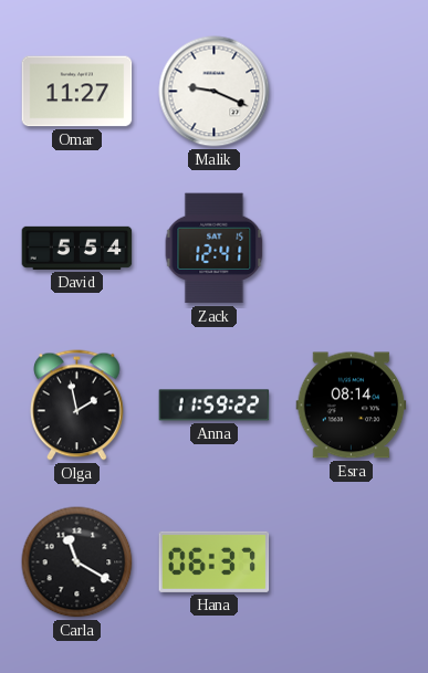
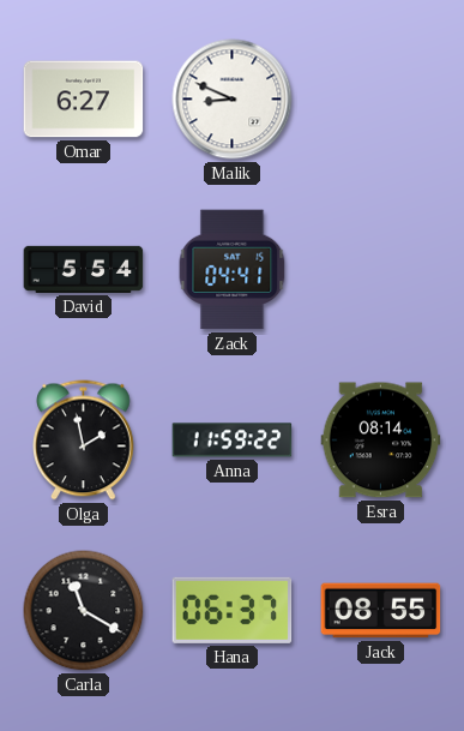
Omar: 11:27 -> 6:27
Malik: 9:19 -> 8:49
Zack: 12:41 -> 04:41
Jack: none -> 08:55
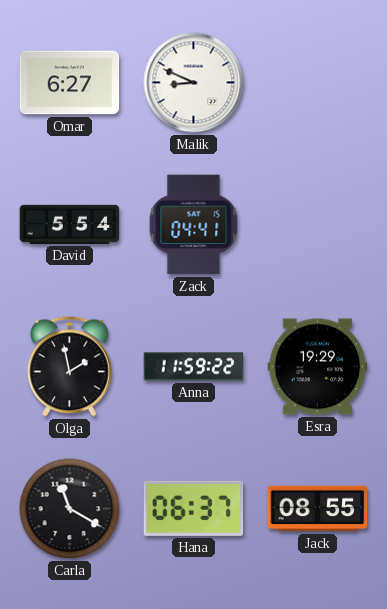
Esra: 08:14 -> 19:29
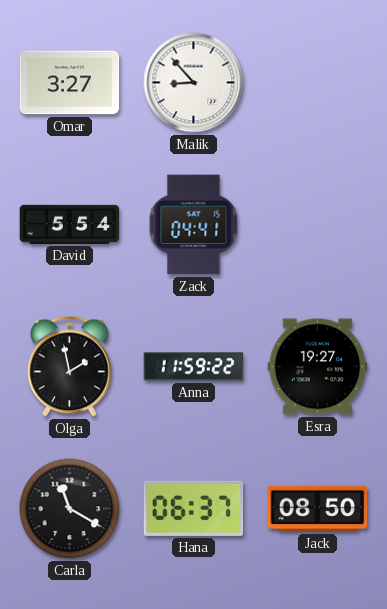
Omar: 6:27 -> 3:27
Malik: 8:49 -> 8:53
Esra: 19:29 -> 19:27
Jack: 08:55 -> 08:50
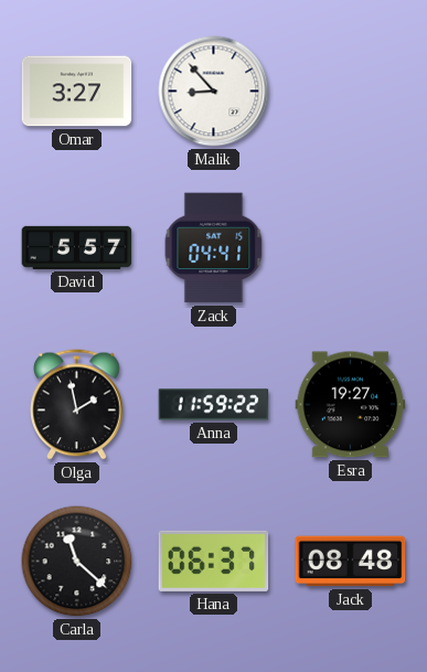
David: 5:54 -> 5:57
Carla: 11:20 -> 11:22
Jack: 08:50 -> 08:48
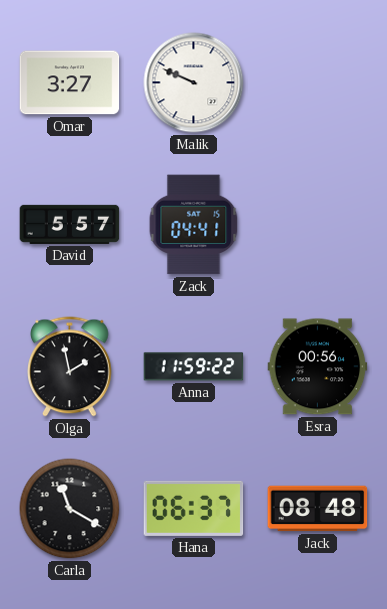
Malik: 8:53 -> 9:49
Esra: 19:27 -> 00:56
Carla: 11:22 -> 11:20
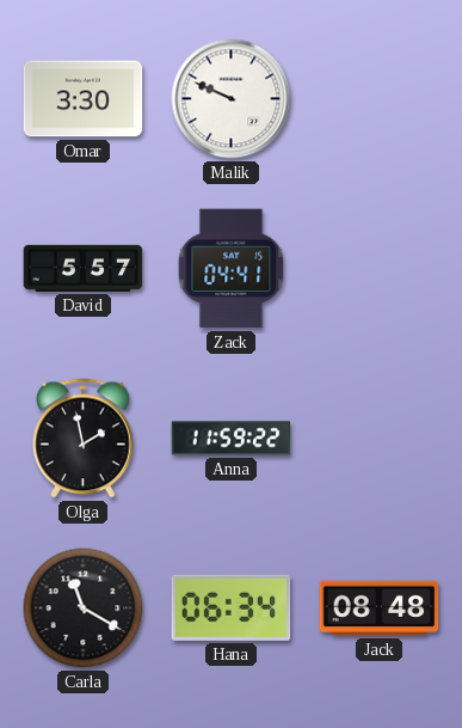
Omar: 3:27 -> 3:30
Esra: 00:56 -> none
Hana: 06:37 -> 06:34
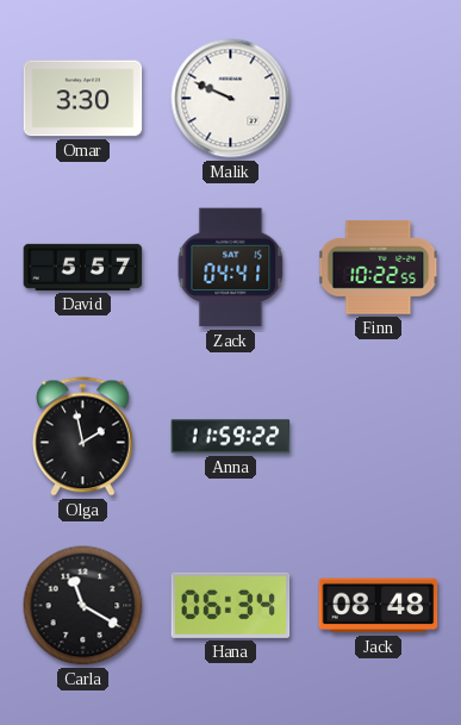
Finn: none -> 10:22
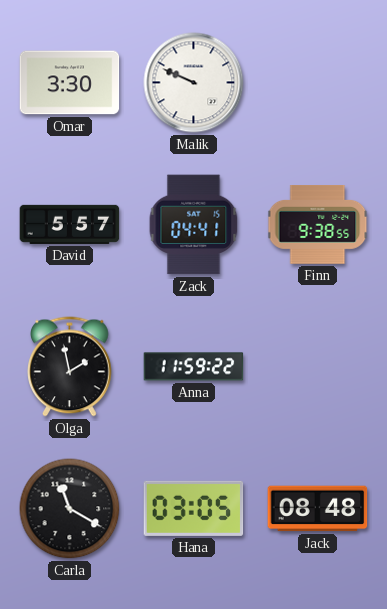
Finn: 10:22 -> 9:38
Hana: 06:34 -> 03:05
